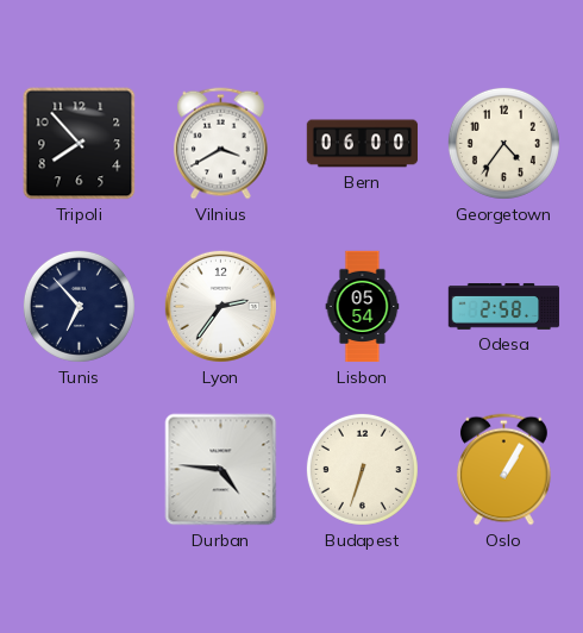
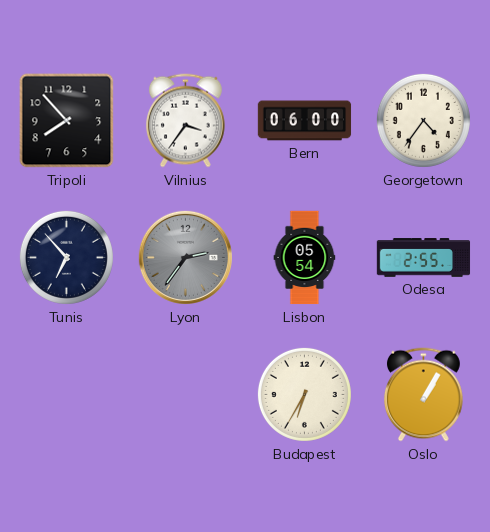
Vilnius: 3:40 -> 3:36
Lyon dial: white -> grey
Odesa: 2:58 -> 2:55
Durban: 4:46 -> none
Budapest: 6:33 -> 6:35
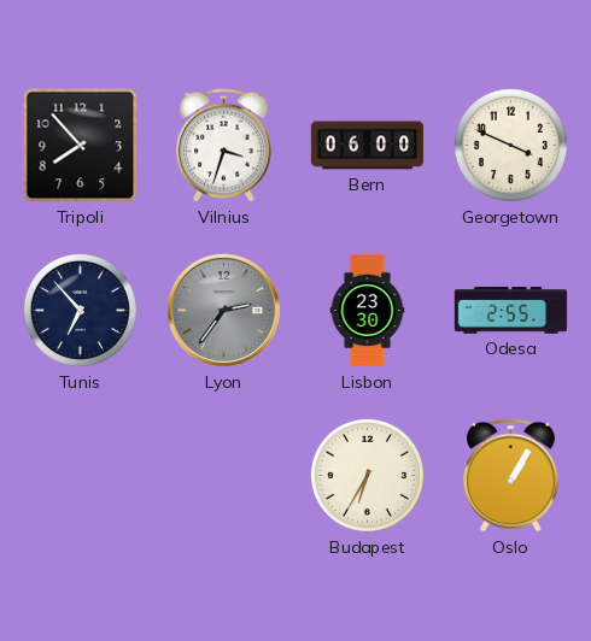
Vilnius: 3:36 -> 3:33
Georgetown: 4:36 -> 3:49
Lisbon: 05:54 -> 23:30
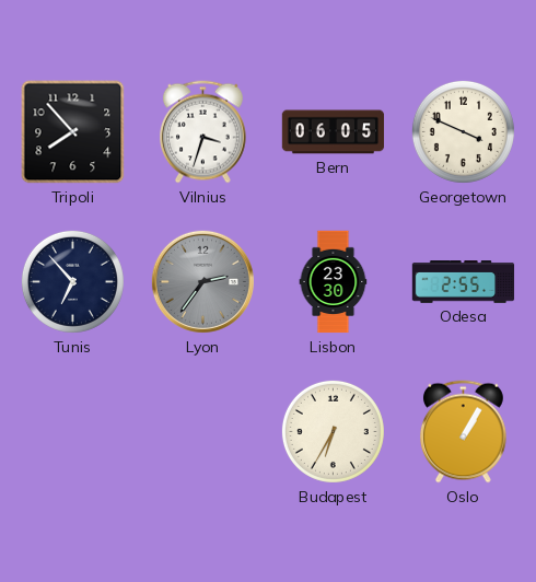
Bern: 06:00 -> 06:05
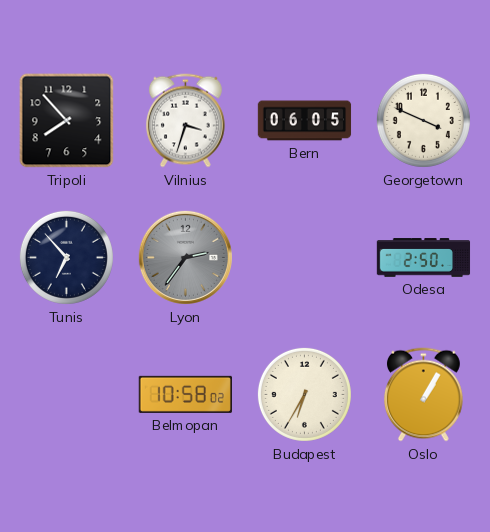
Lisbon: 23:30 -> none
Odesa: 2:55 -> 2:50
Belmopan: none -> 10:58
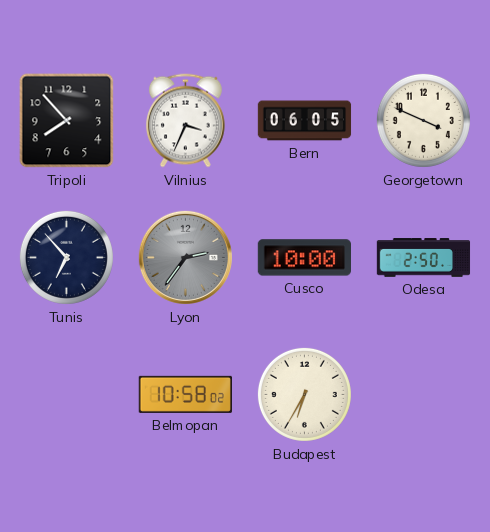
Vilnius: 3:33 -> 3:34
Cusco: none -> 10:00
Oslo: 1:05 -> none
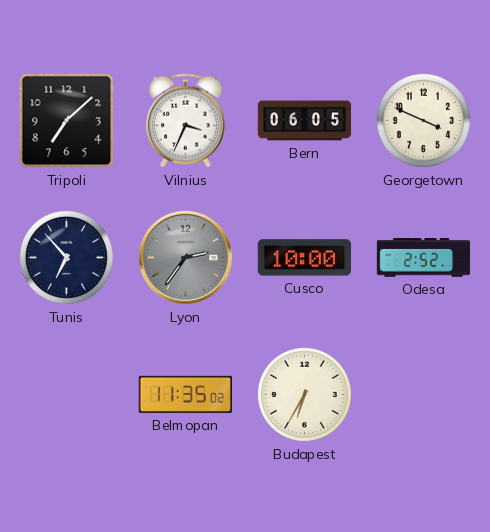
Tripoli: 7:53 -> 7:08
Odesa: 2:50 -> 2:52
Belmopan: 10:58 -> 11:35
